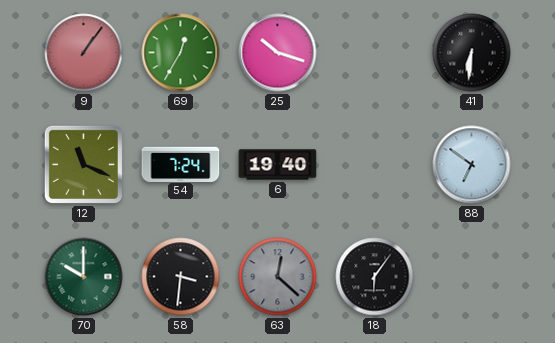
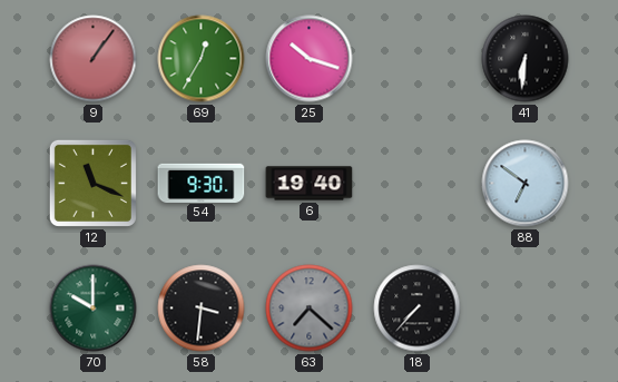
54: 7:24 -> 9:30
63: 12:22 -> 7:22
18: 6:06 -> 7:37
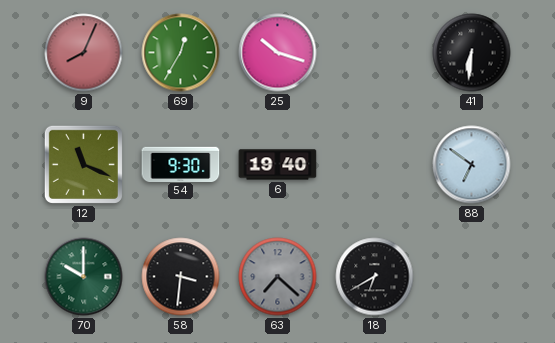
9: 1:06 -> 8:04
18: 7:37 -> 6:40
